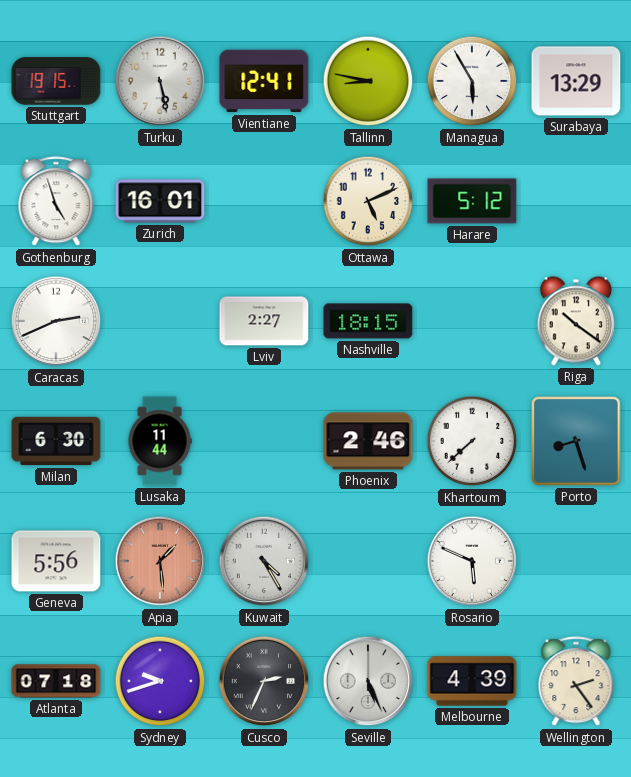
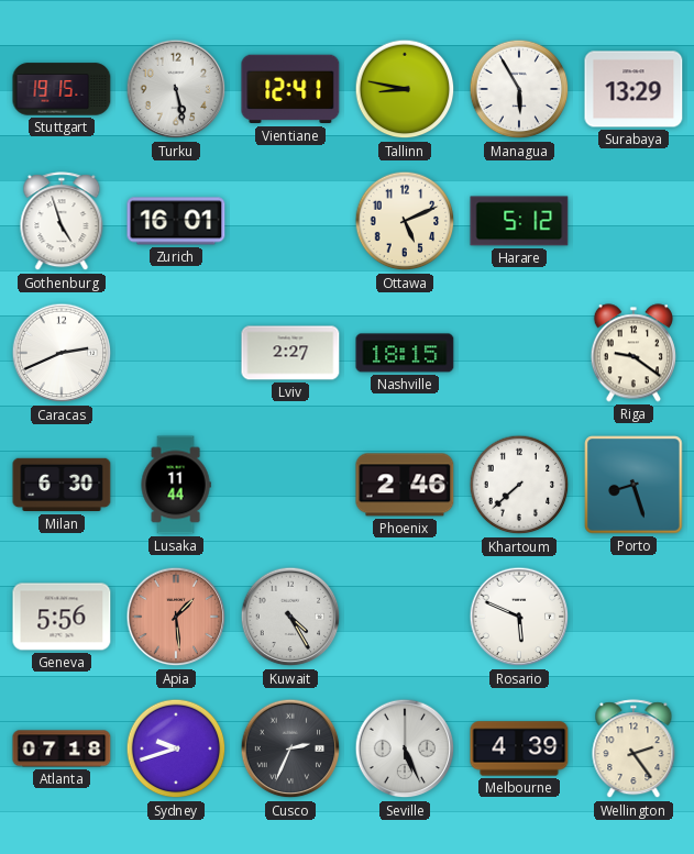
Riga: 10:21 -> 9:21
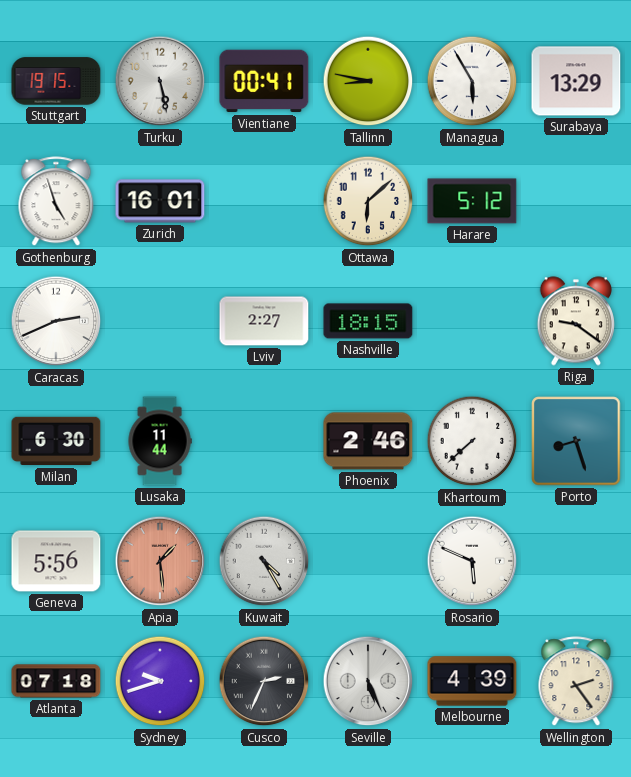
Vientiane: 12:41 -> 00:41
Ottawa: 5:11 -> 6:08
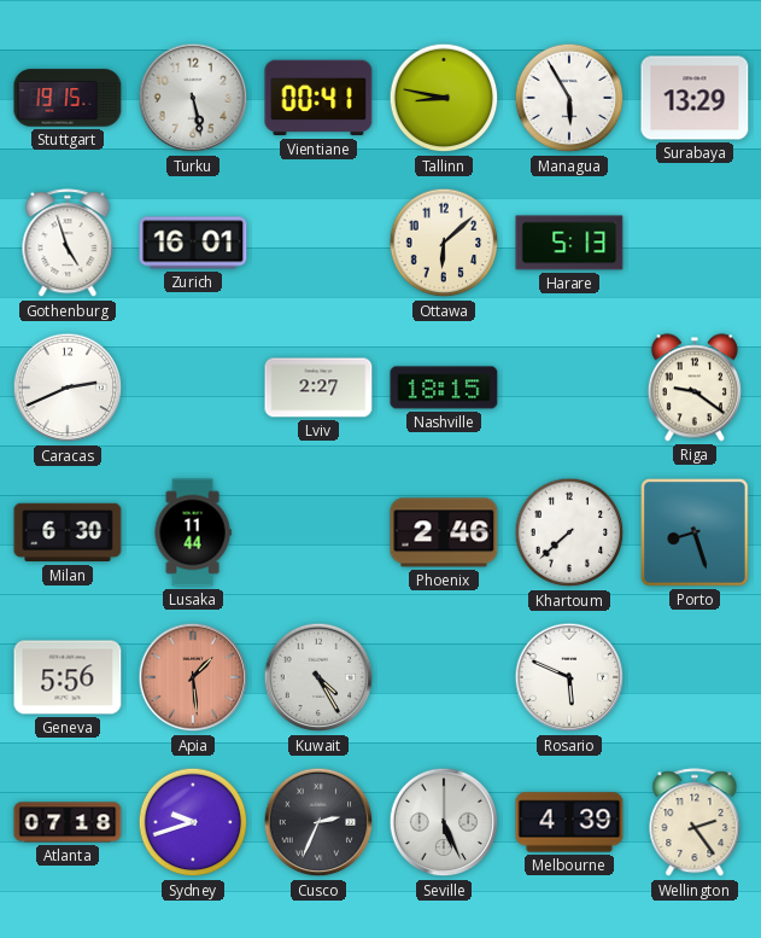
Harare: 5:12 -> 5:13
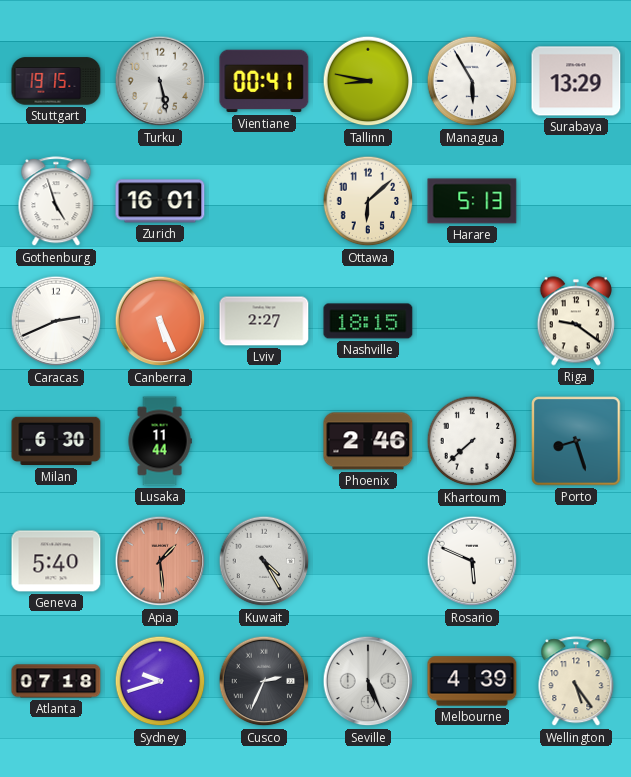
Canberra: none -> 5:26
Geneva: 5:56 -> 5:40
Wellington: 2:24 -> 5:24
